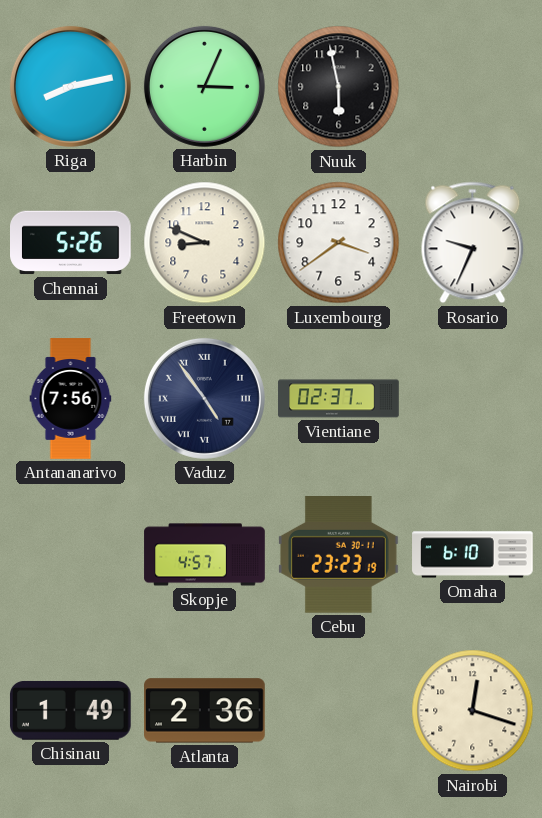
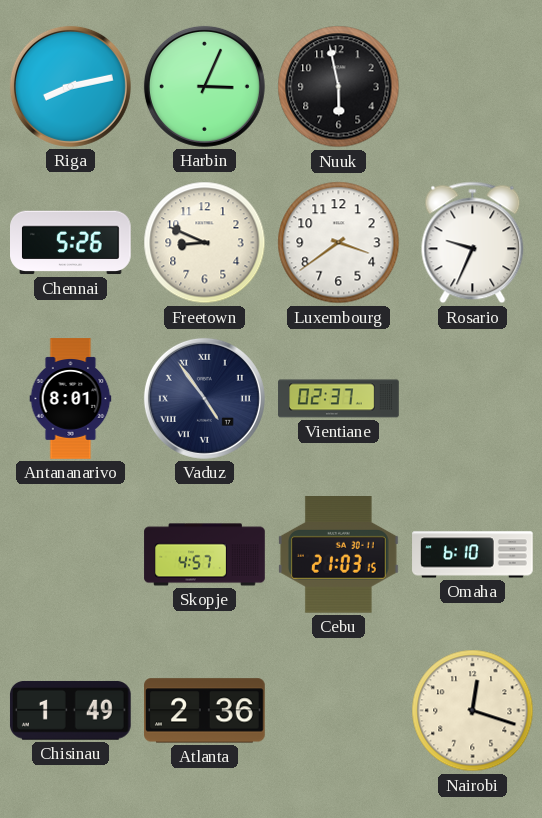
Antananarivo: 7:56 -> 8:01
Cebu: 23:23 -> 21:03
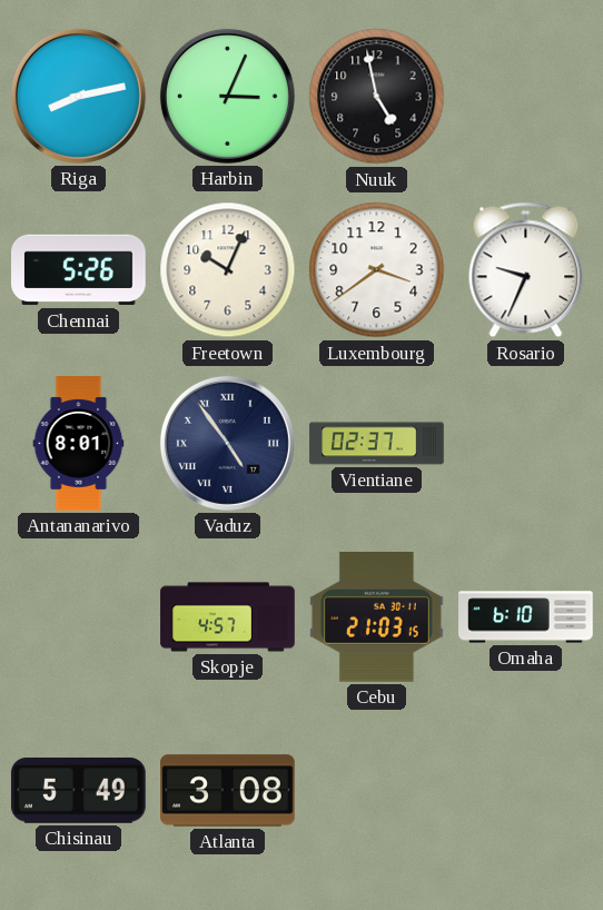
Nuuk: 5:58 -> 4:58
Freetown: 8:49 -> 10:04
Chisinau: 1:49 -> 5:49
Atlanta: 2:36 -> 3:08
Nairobi: 12:18 -> none
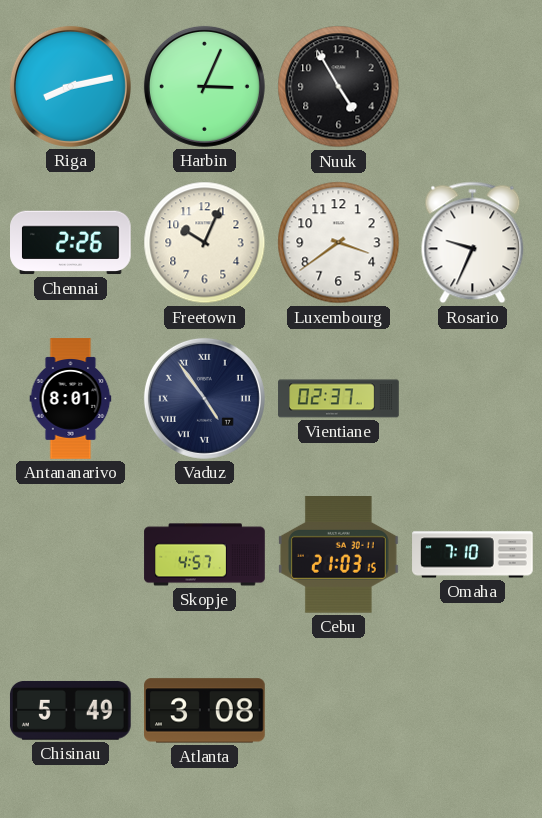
Nuuk: 4:58 -> 4:55
Chennai: 5:26 -> 2:26
Omaha: 6:10 -> 7:10
